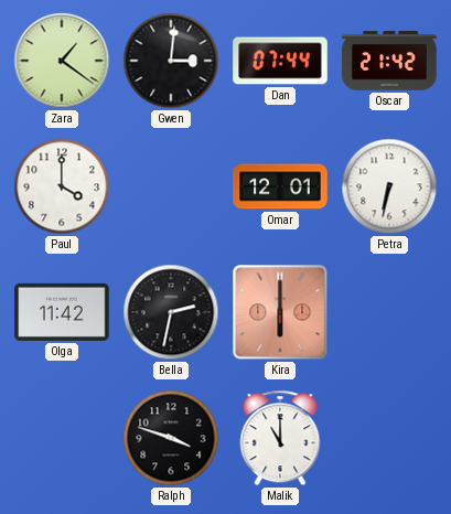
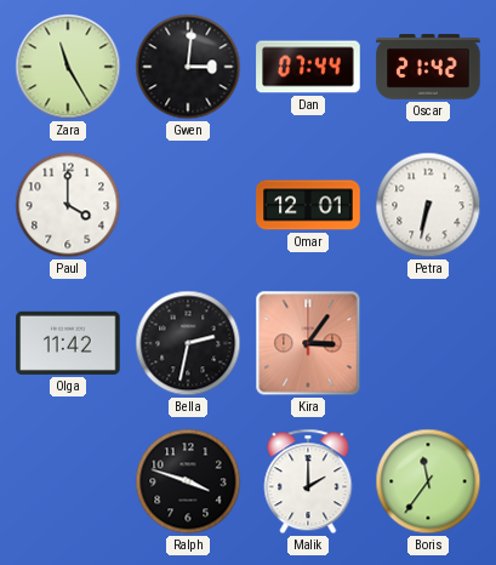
Zara: 1:21 -> 11:25
Kira: 6:00 -> 3:06
Malik: 11:00 -> 2:00
Boris: none -> 11:36
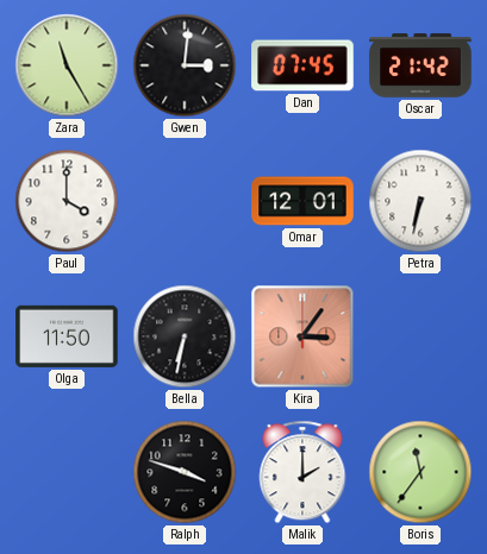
Dan: 07:44 -> 07:45
Olga: 11:42 -> 11:50
Bella: 2:32 -> 6:32
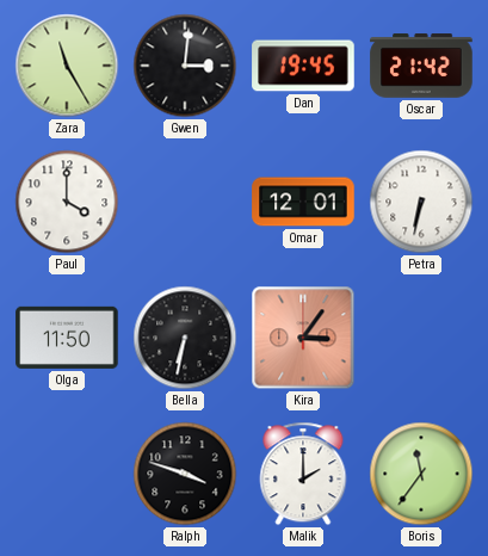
Dan: 07:45 -> 19:45
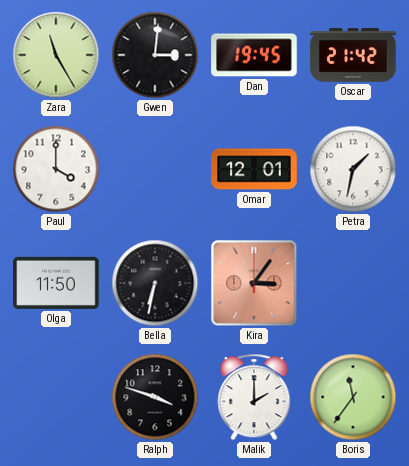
Petra: 6:32 -> 1:32
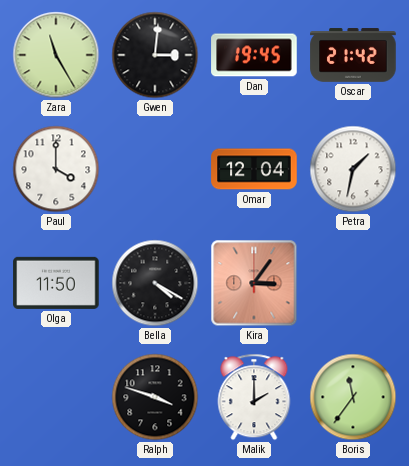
Omar: 12:01 -> 12:04
Bella: 6:32 -> 4:20
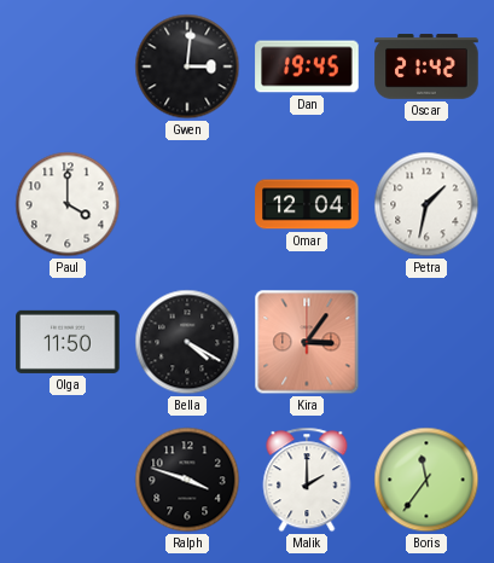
Zara: 11:25 -> none
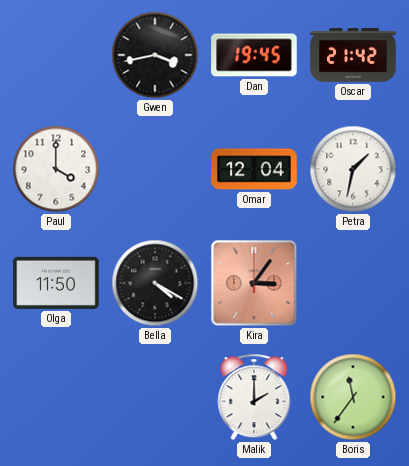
Gwen: 3:01 -> 3:43
Ralph: 3:48 -> none
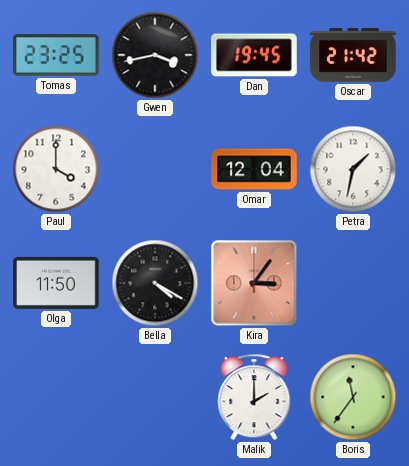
Tomas: none -> 23:25
